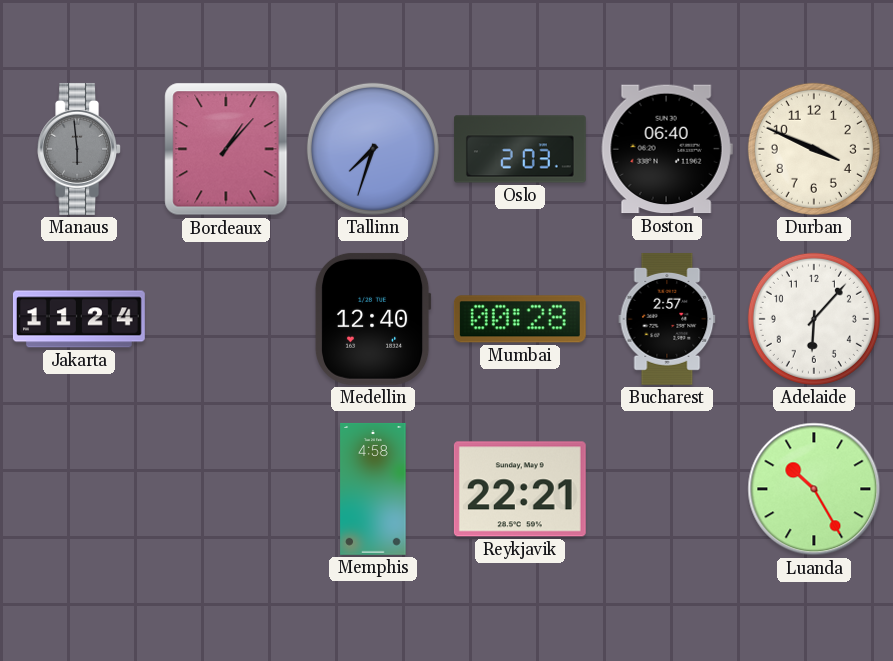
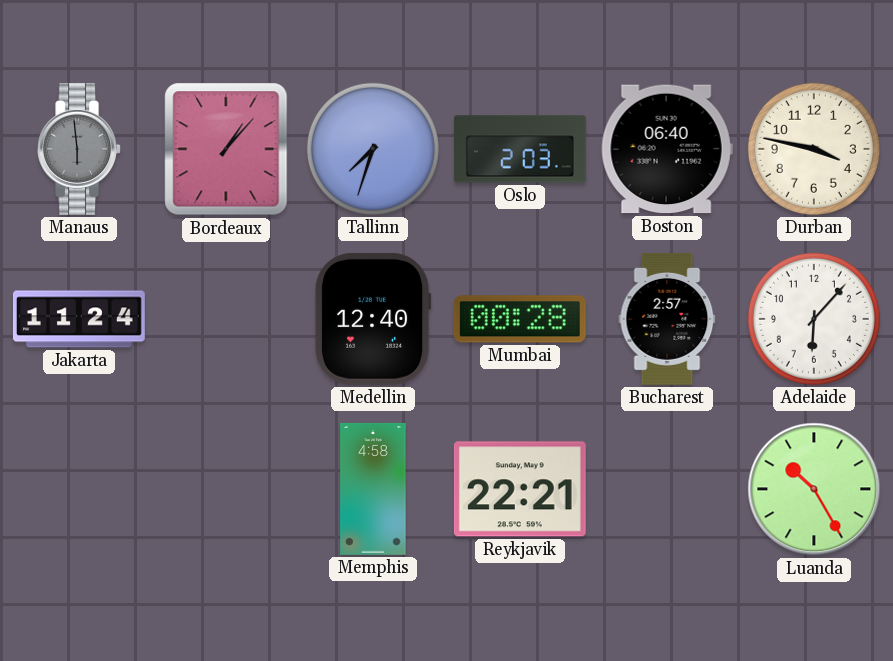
Durban: 3:49 -> 3:47
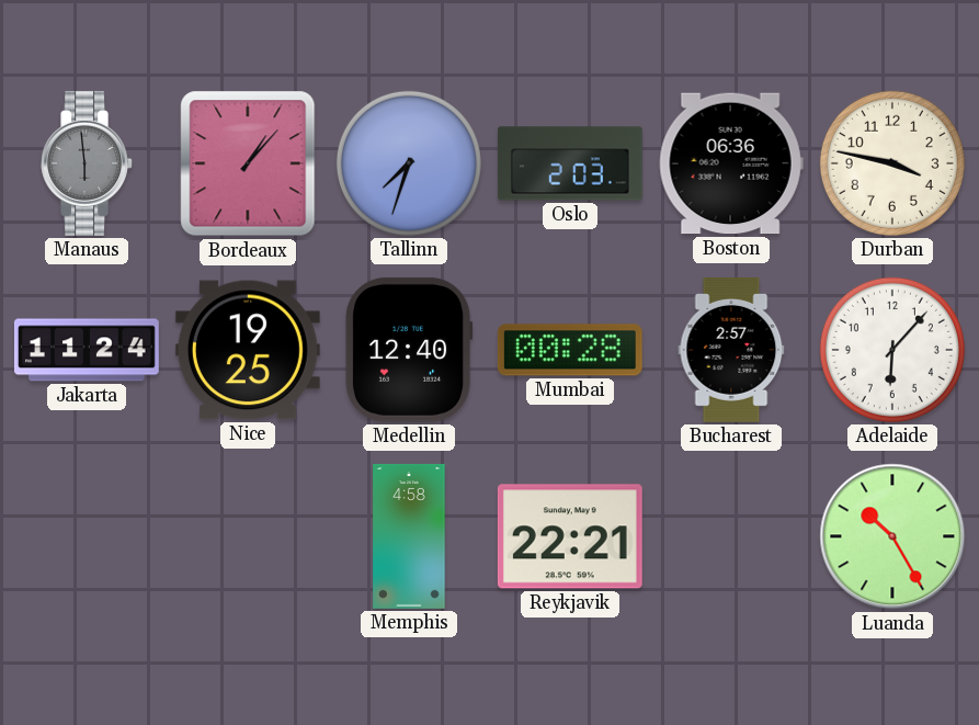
Boston: 06:40 -> 06:36
Nice: none -> 19:25
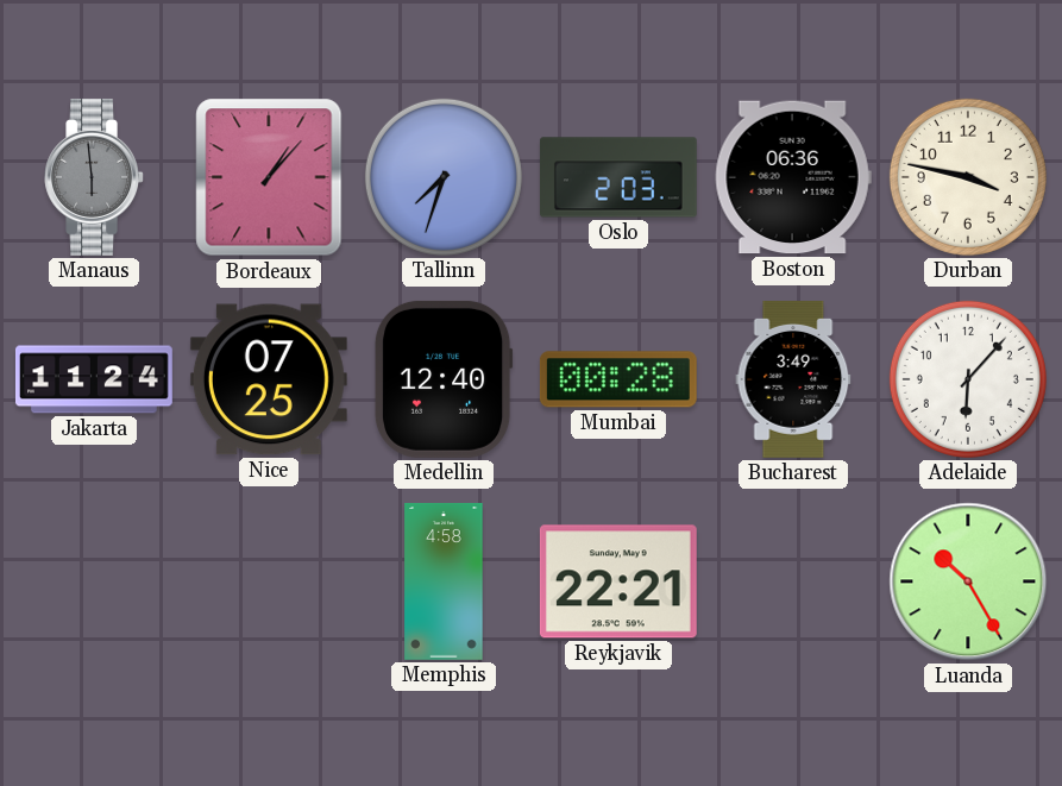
Nice: 19:25 -> 07:25
Bucharest: 2:57 -> 3:49
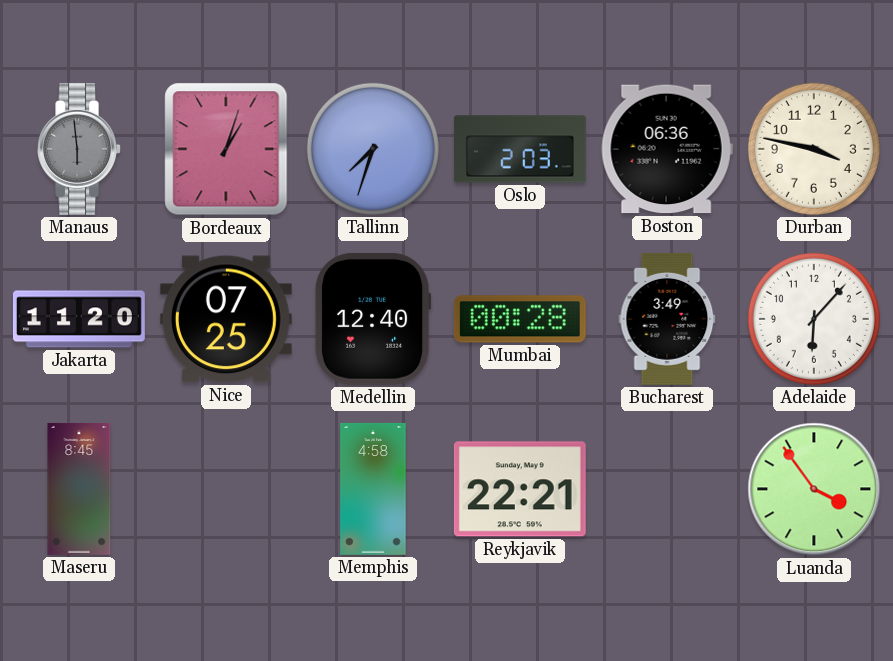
Bordeaux: 1:07 -> 1:03
Jakarta: 11:24 -> 11:20
Maseru: none -> 8:45
Luanda: 10:25 -> 3:54
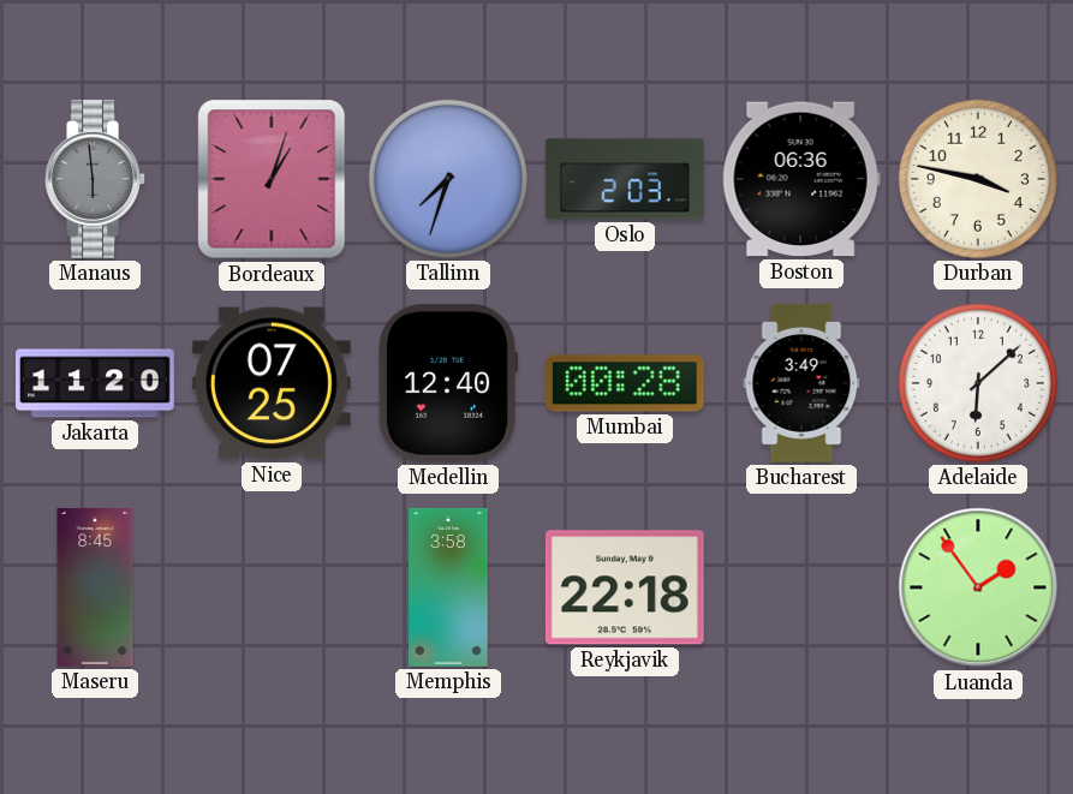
Adelaide: 6:07 -> 6:08
Memphis: 4:58 -> 3:58
Reykjavik: 22:21 -> 22:18
Luanda: 3:54 -> 1:54
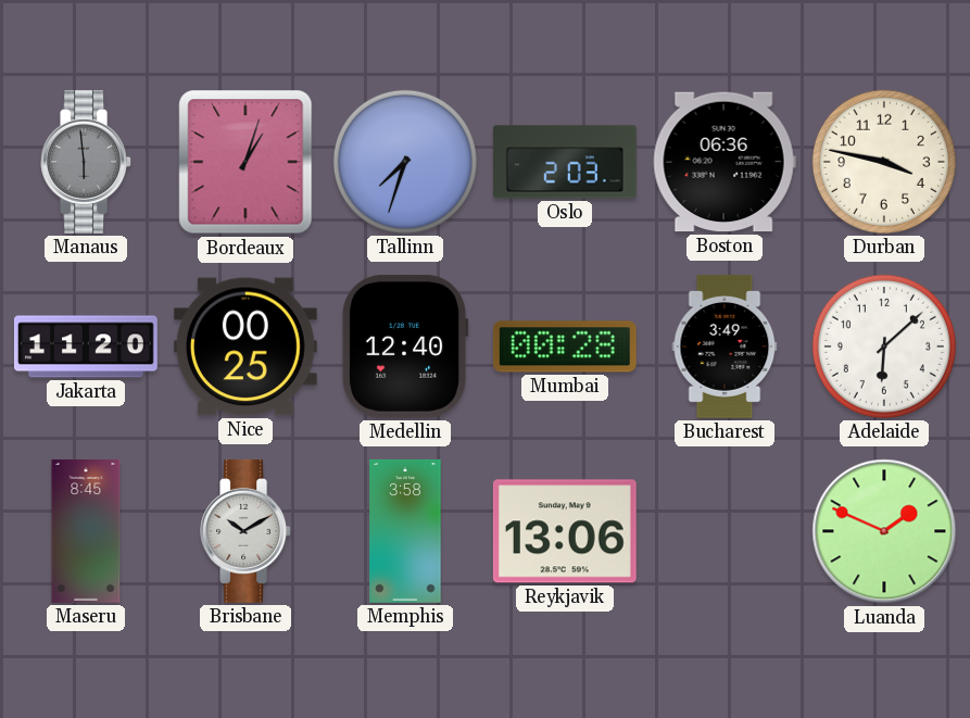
Nice: 07:25 -> 00:25
Brisbane: none -> 10:10
Reykjavik: 22:18 -> 13:06
Luanda: 1:54 -> 1:49
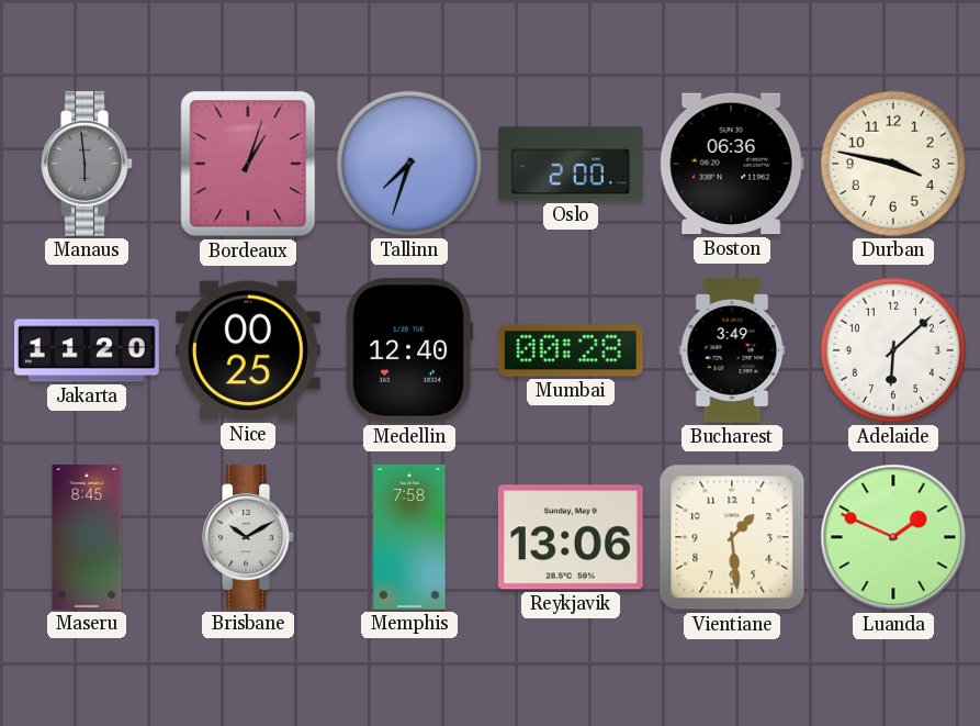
Oslo: 2:03 -> 2:00
Memphis: 3:58 -> 7:58
Vientiane: none -> 1:29
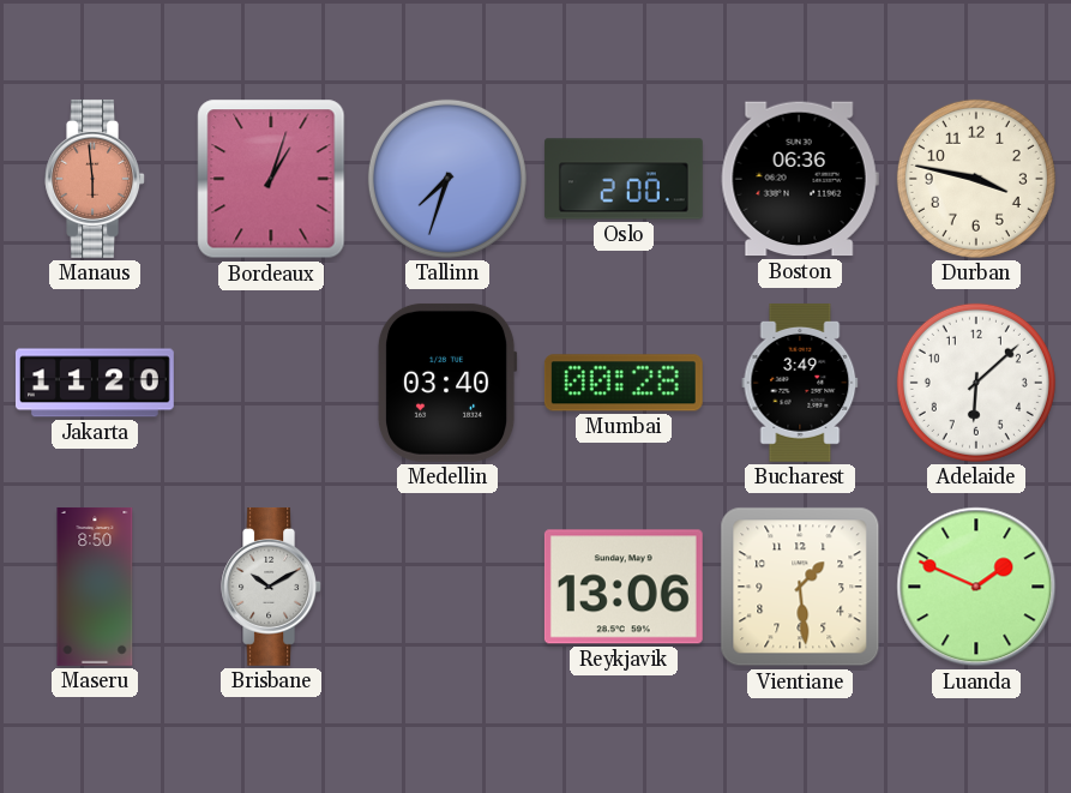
Manaus dial: grey -> salmon
Nice: 00:25 -> none
Medellin: 12:40 -> 03:40
Maseru: 8:45 -> 8:50
Memphis: 7:58 -> none
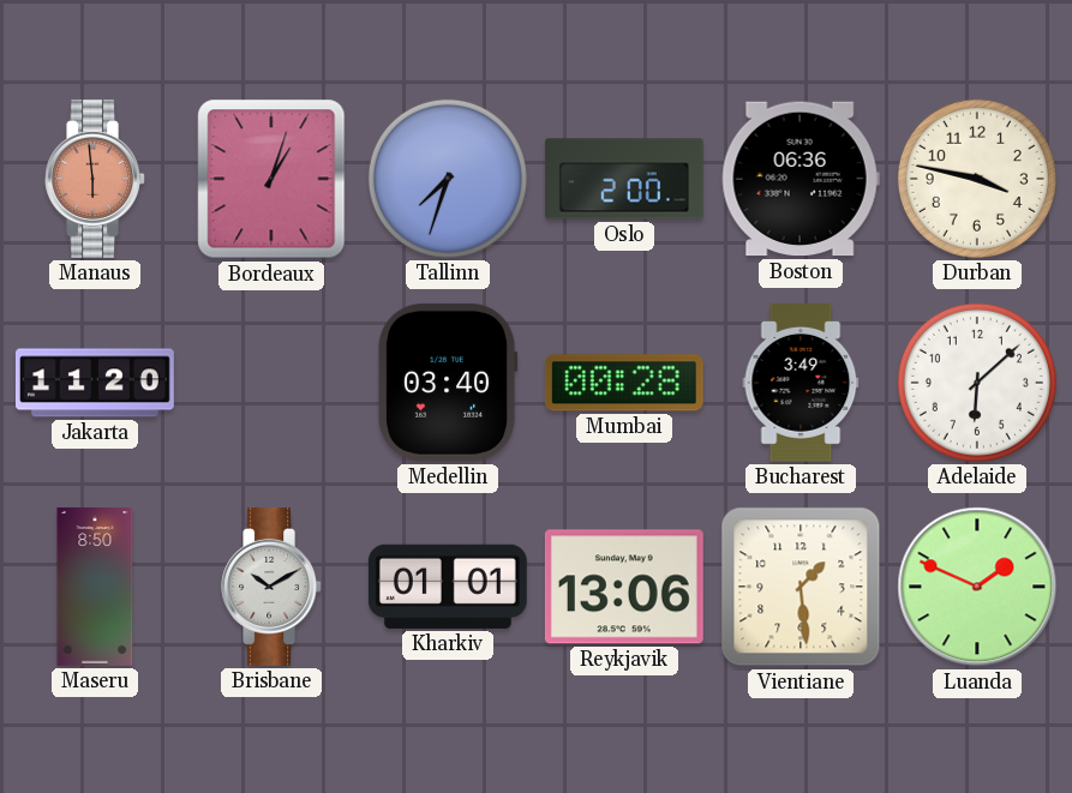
Kharkiv: none -> 01:01
